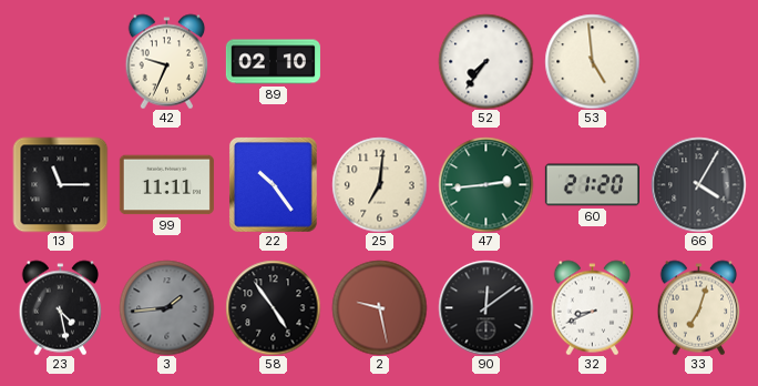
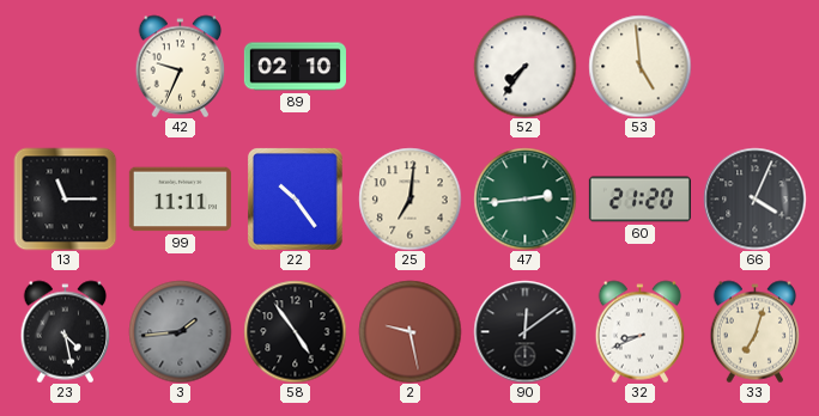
66: 4:05 -> 4:04
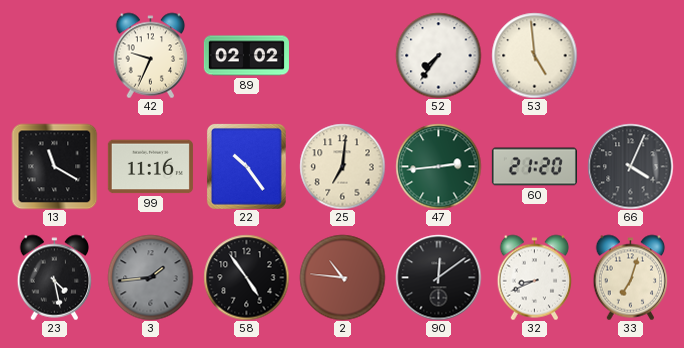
89: 02:10 -> 02:02
13: 11:15 -> 11:20
99: 11:11 -> 11:16
2: 9:28 -> 10:46
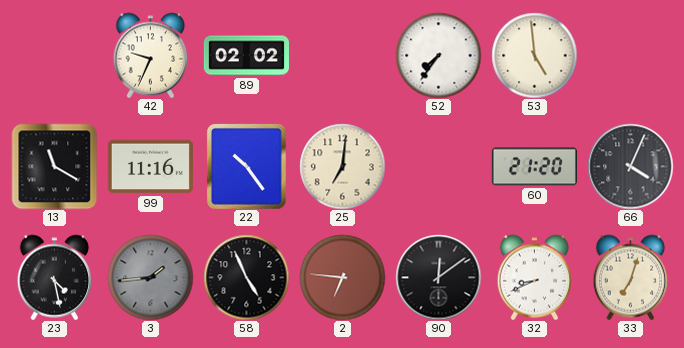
47: 2:44 -> none
58: 4:54 -> 4:56
2: 10:46 -> 6:46
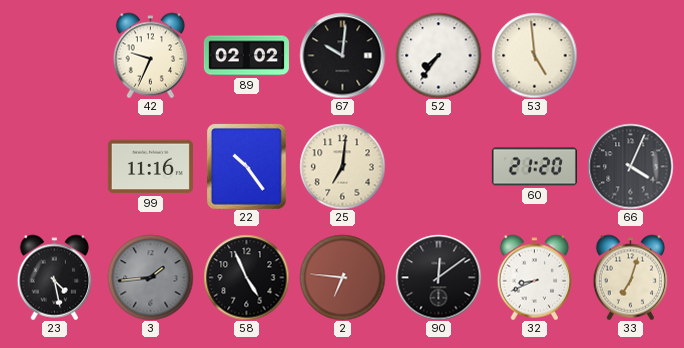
67: none -> 10:01
13: 11:20 -> none
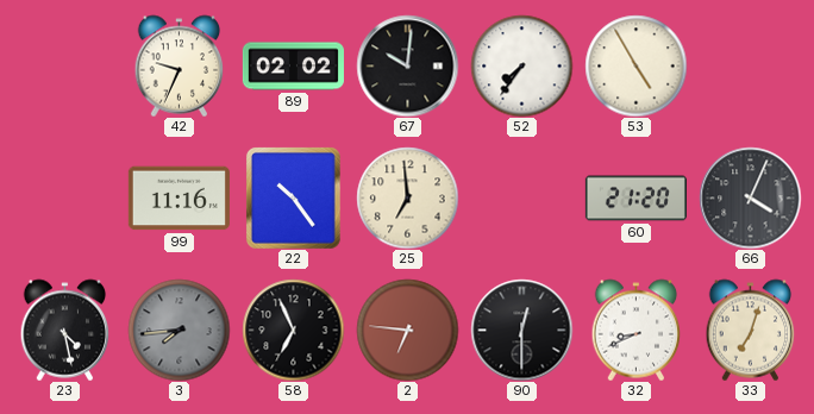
53: 4:59 -> 4:55
25: 7:01 -> 6:59
3: 1:44 -> 7:44
58: 4:56 -> 6:56
90: 12:09 -> 12:30
